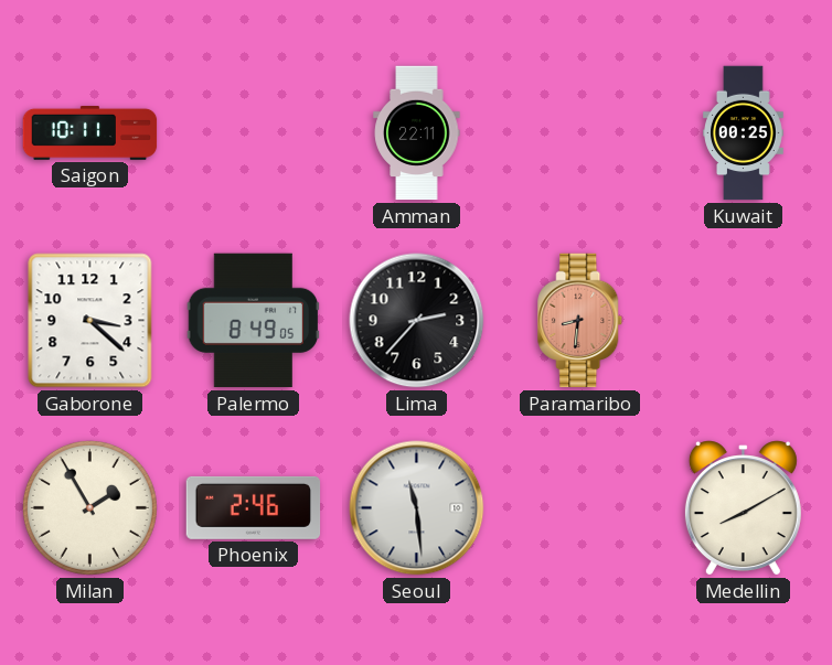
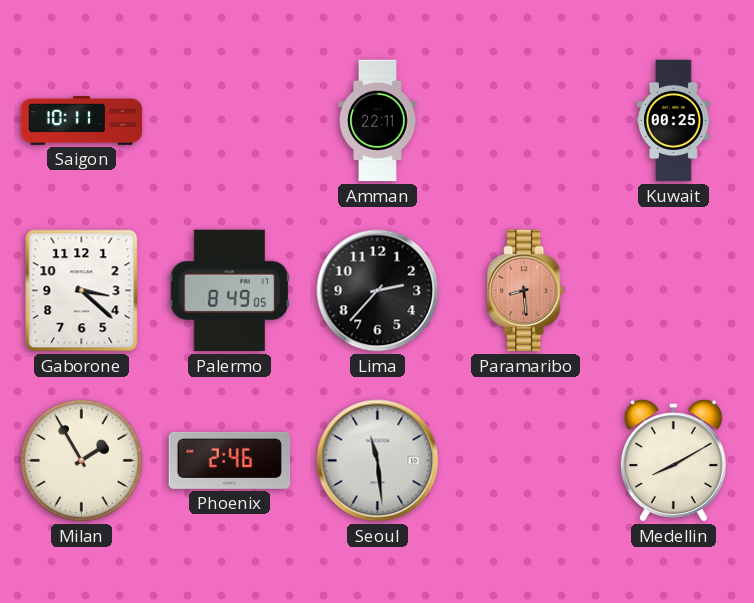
Paramaribo: 8:31 -> 8:29
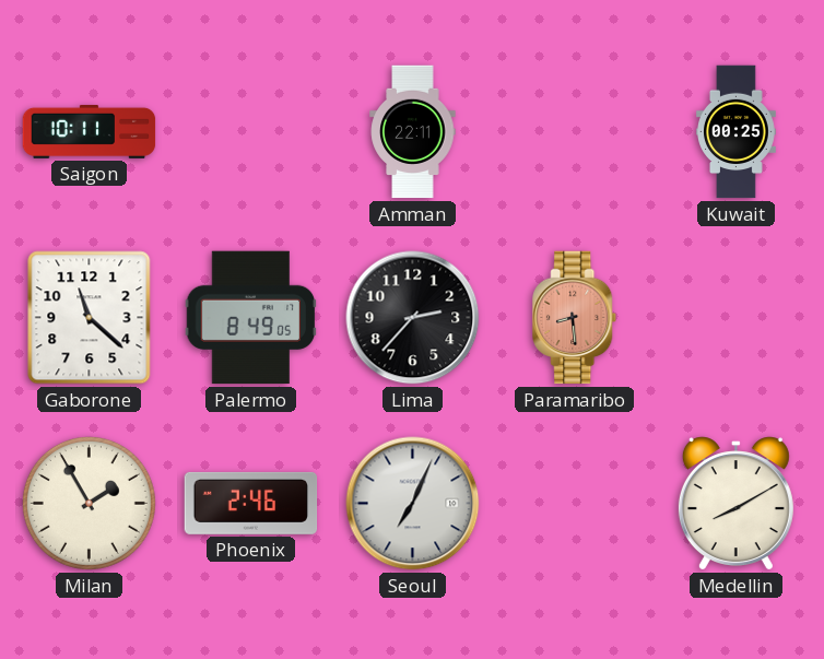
Gaborone: 3:22 -> 11:22
Seoul: 11:29 -> 7:04
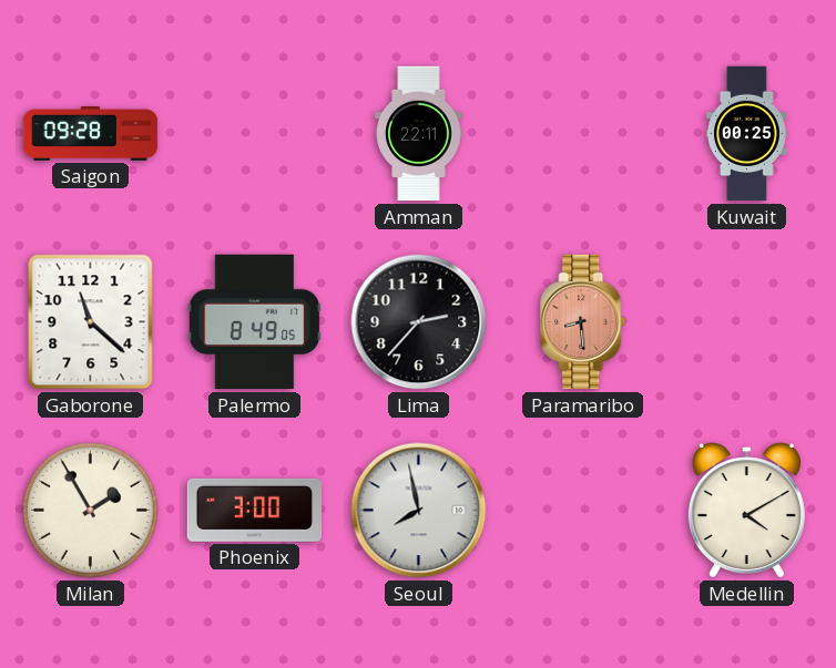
Saigon: 10:11 -> 09:28
Phoenix: 2:46 -> 3:00
Seoul: 7:04 -> 7:58
Medellin: 8:10 -> 4:10
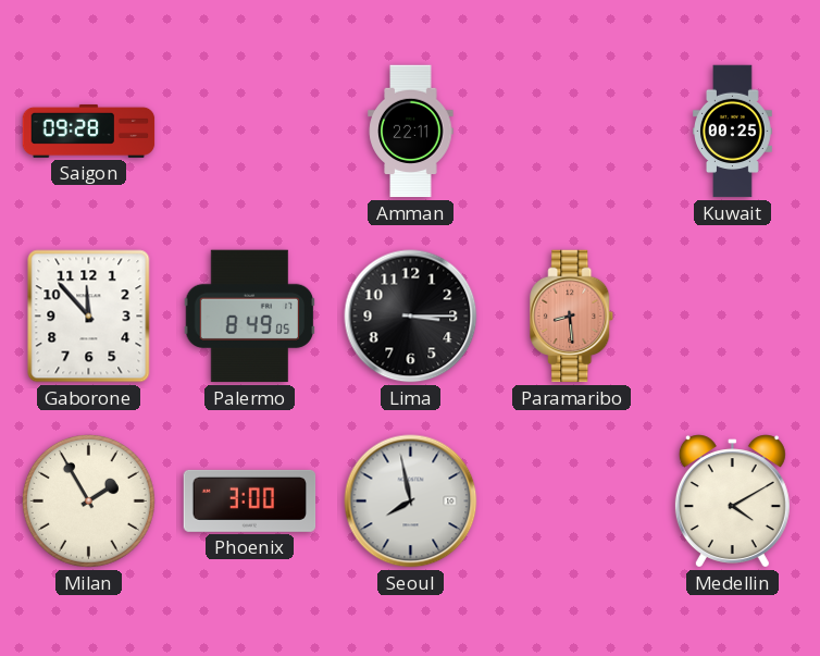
Gaborone: 11:22 -> 11:53
Lima: 2:37 -> 3:15
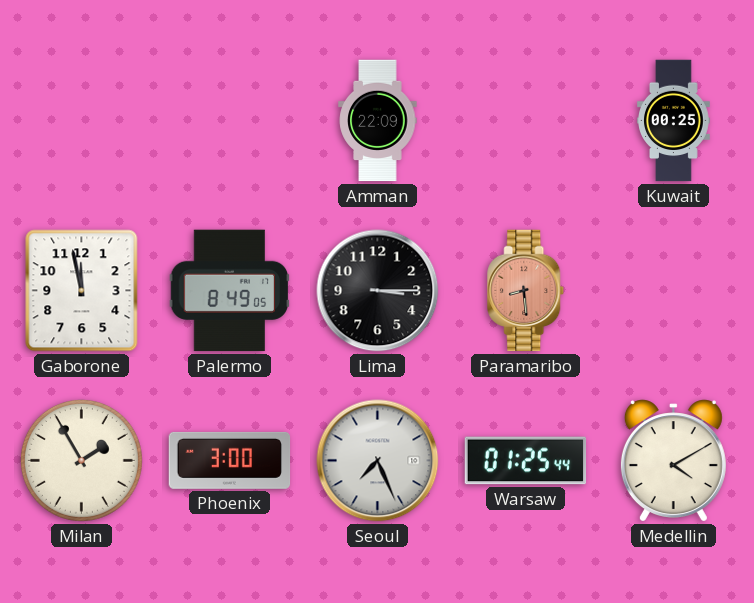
Saigon: 09:28 -> none
Amman: 22:11 -> 22:09
Gaborone: 11:53 -> 11:58
Seoul: 7:58 -> 7:26
Warsaw: none -> 01:25
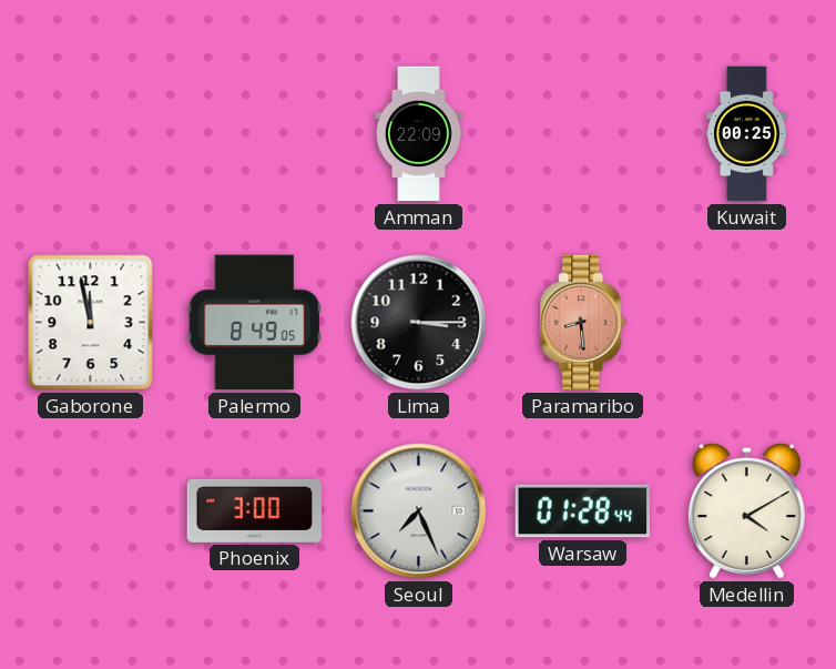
Milan: 1:55 -> none
Warsaw: 01:25 -> 01:28
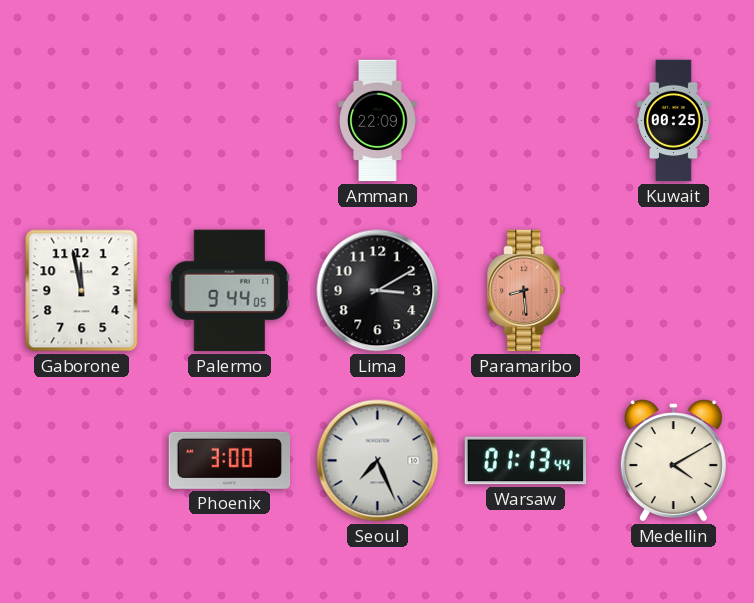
Palermo: 8:49 -> 9:44
Lima: 3:15 -> 3:10
Warsaw: 01:28 -> 01:13
